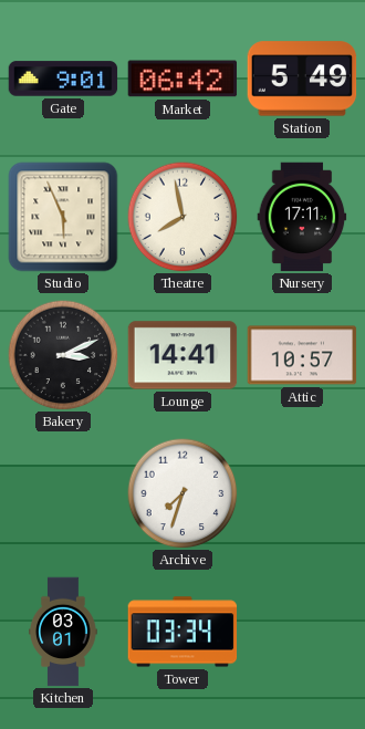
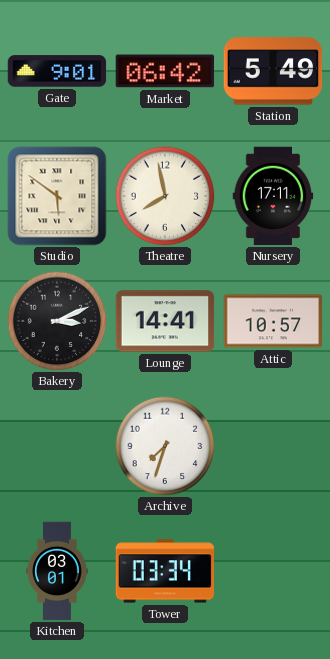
Studio: 5:56 -> 5:51
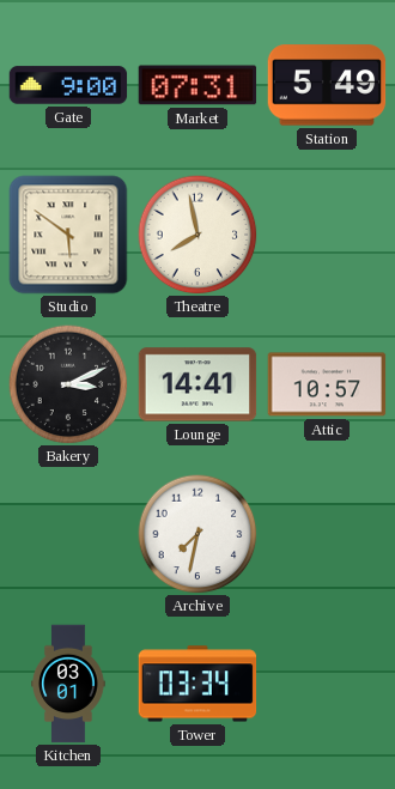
Gate: 9:01 -> 9:00
Market: 06:42 -> 07:31
Nursery: 17:11 -> none
Archive: 7:33 -> 7:32
